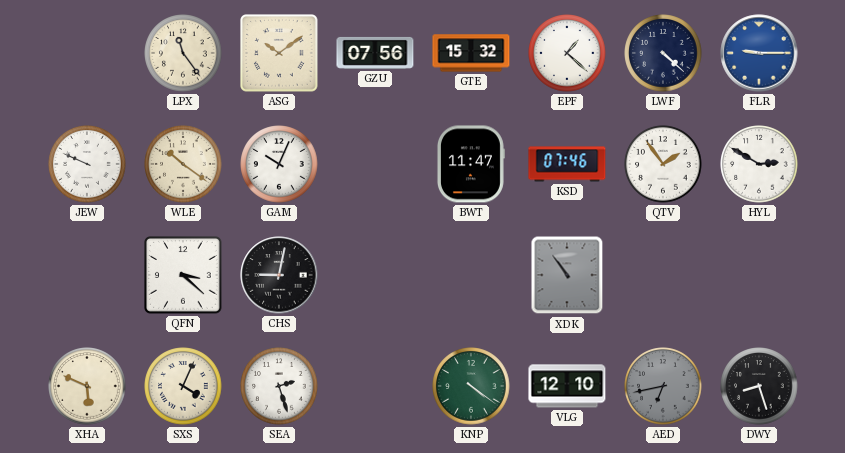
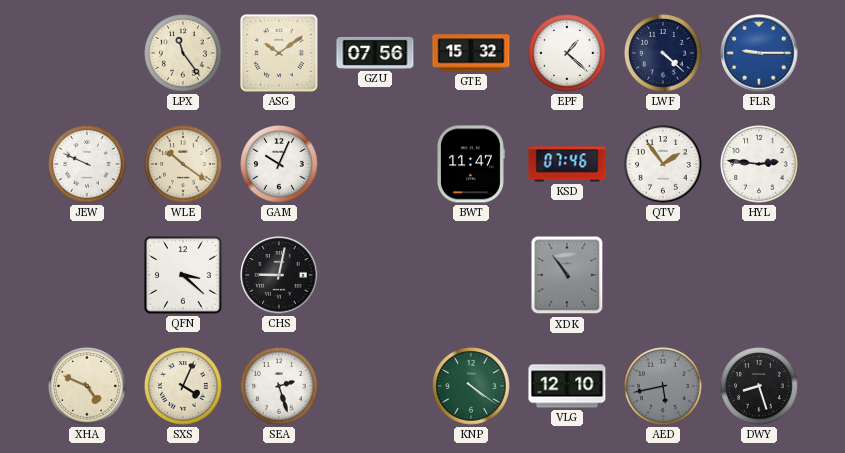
HYL: 2:50 -> 2:46
XHA: 5:49 -> 4:49
AED: 6:43 -> 5:43
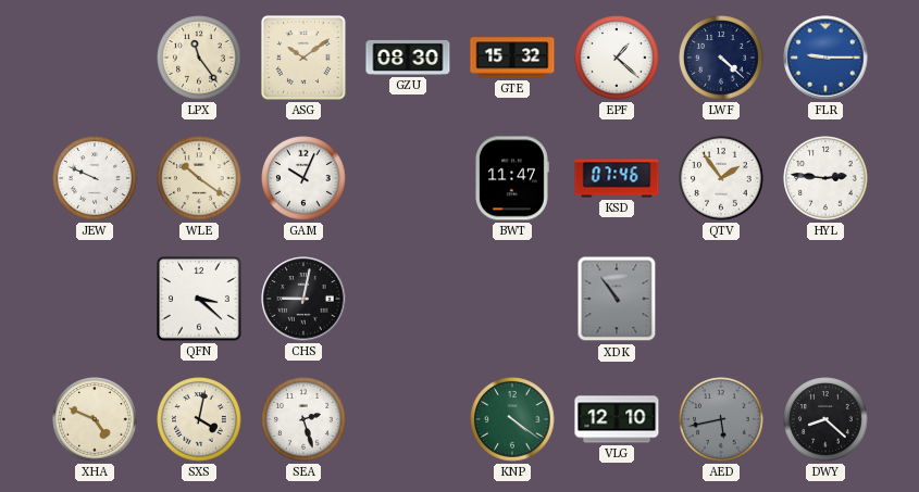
GZU: 07:56 -> 08:30
SXS: 4:04 -> 4:02
DWY: 8:27 -> 8:22
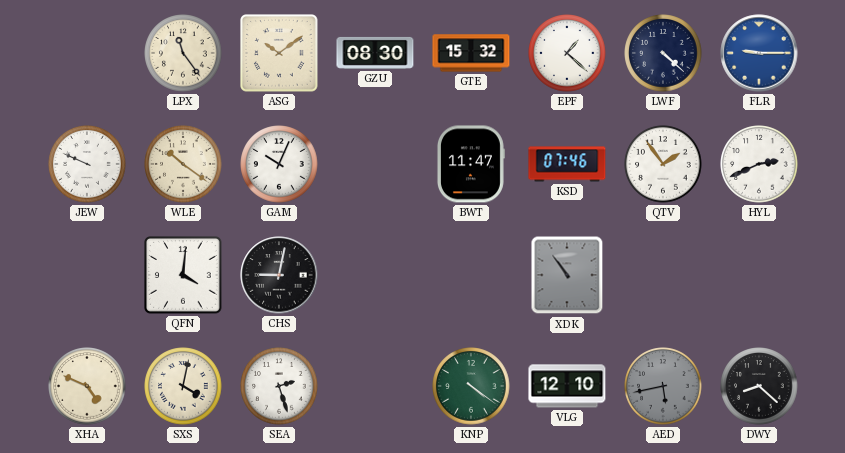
HYL: 2:46 -> 2:41
QFN: 3:22 -> 4:01
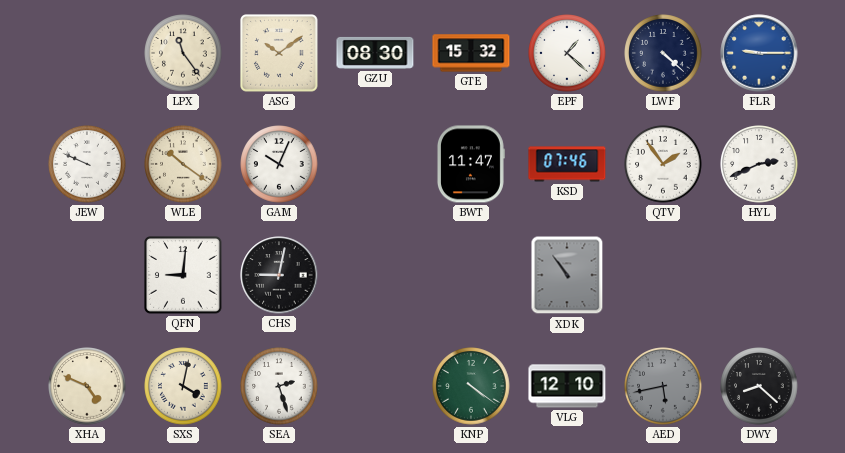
QFN: 4:01 -> 9:01
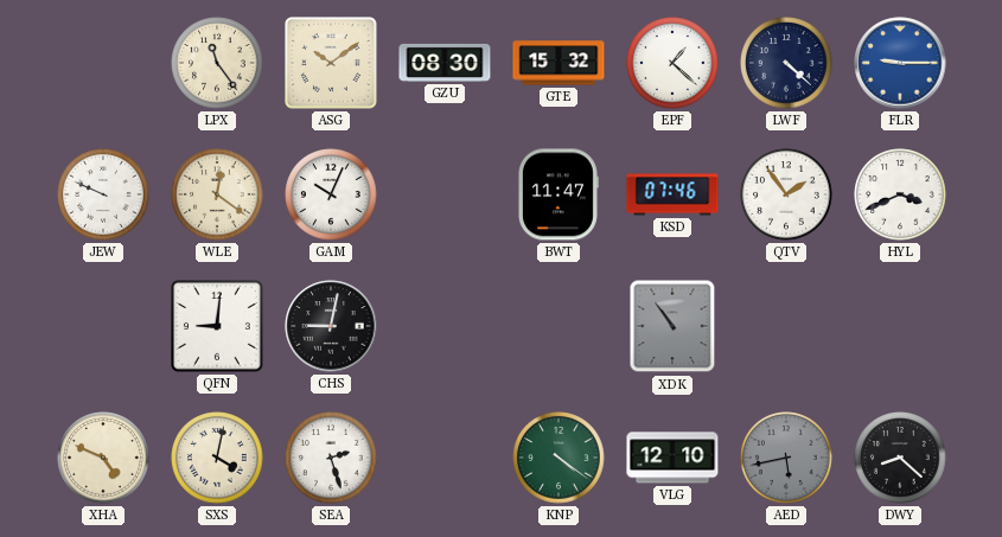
WLE: 10:21 -> 12:21
HYL: 2:41 -> 3:41
